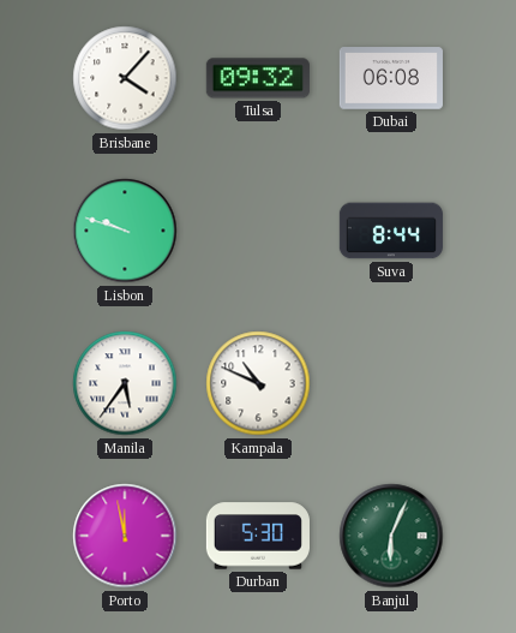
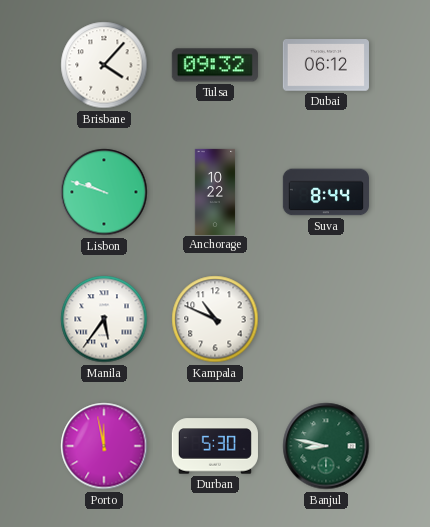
Dubai: 06:08 -> 06:12
Anchorage: none -> 10:22
Banjul: 6:04 -> 8:47
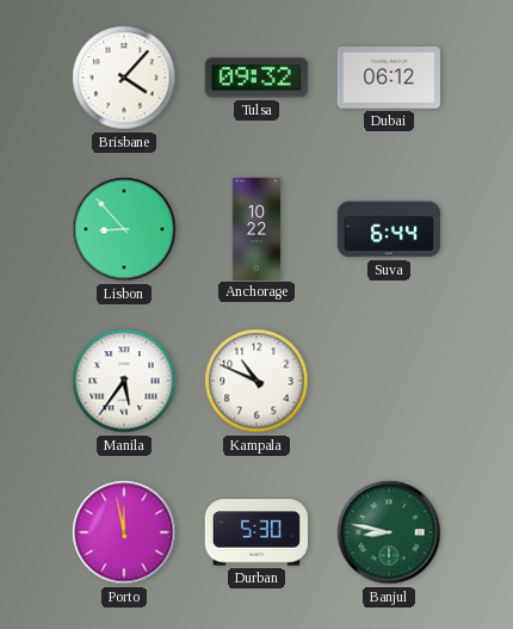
Lisbon: 9:48 -> 8:53
Suva: 8:44 -> 6:44
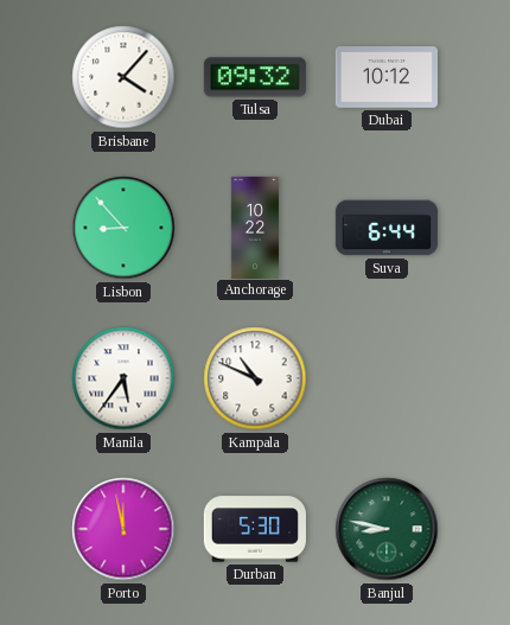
Dubai: 06:12 -> 10:12
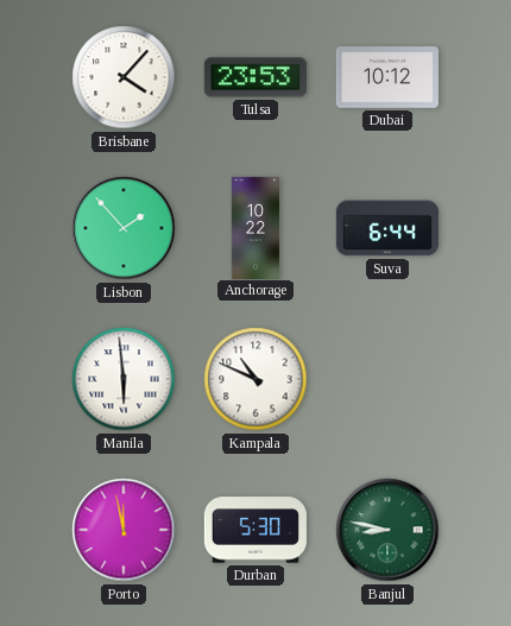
Tulsa: 09:32 -> 23:53
Lisbon: 8:53 -> 1:53
Manila: 5:36 -> 5:59
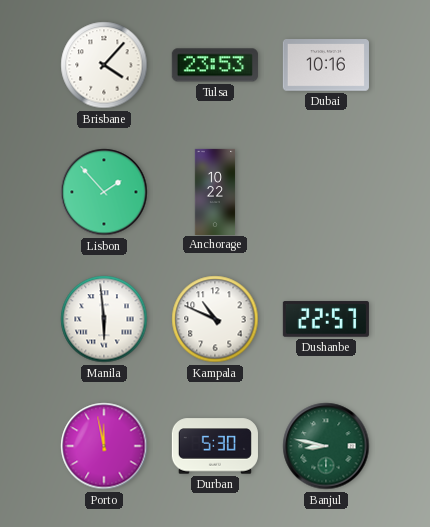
Dubai: 10:12 -> 10:16
Suva: 6:44 -> none
Dushanbe: none -> 22:57
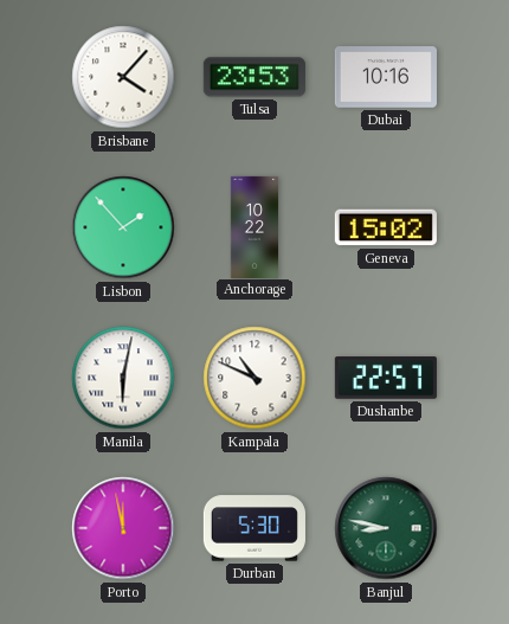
Geneva: none -> 15:02
Manila: 5:59 -> 6:02
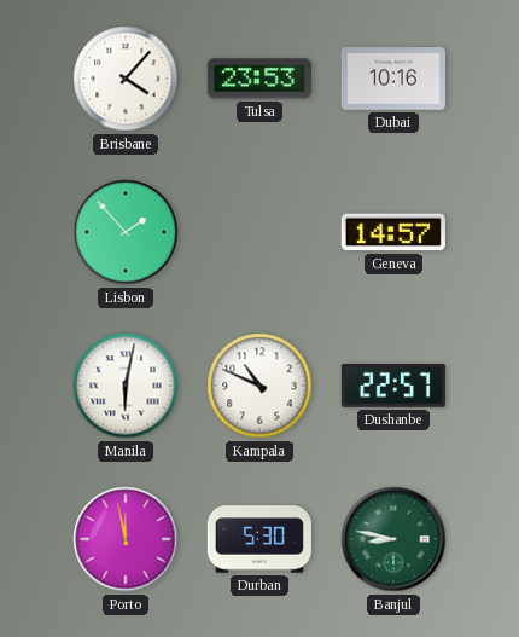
Anchorage: 10:22 -> none
Geneva: 15:02 -> 14:57
